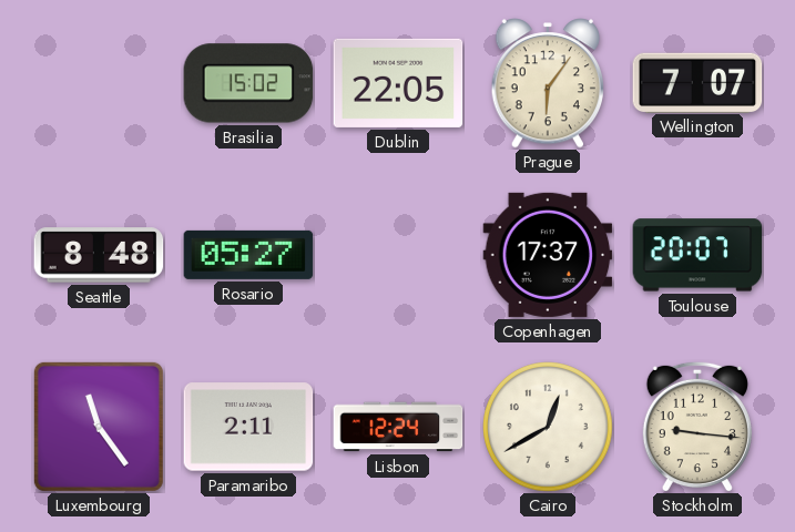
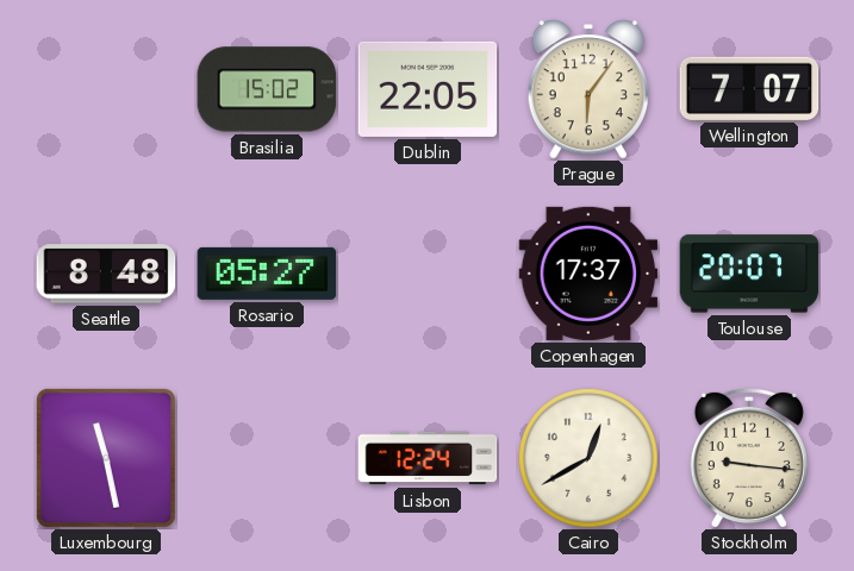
Luxembourg: 11:24 -> 11:28
Paramaribo: 2:11 -> none
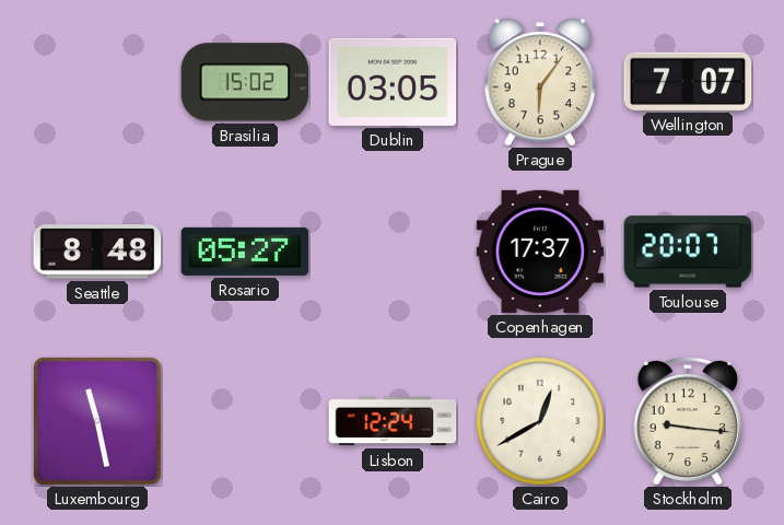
Dublin: 22:05 -> 03:05
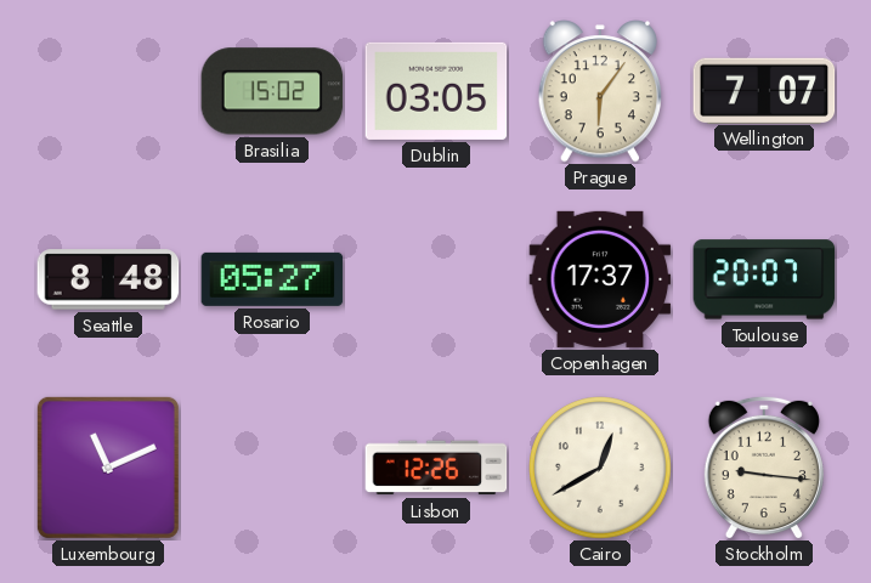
Luxembourg: 11:28 -> 11:11
Lisbon: 12:24 -> 12:26
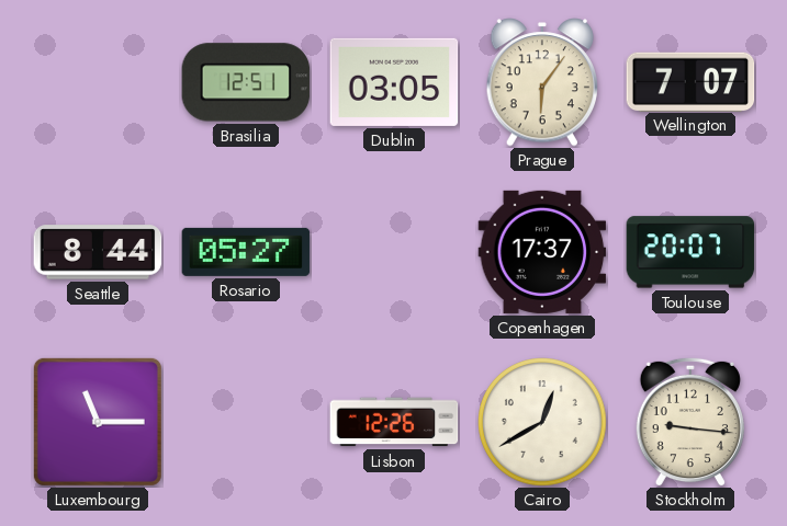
Brasilia: 15:02 -> 12:51
Seattle: 8:48 -> 8:44
Luxembourg: 11:11 -> 11:15
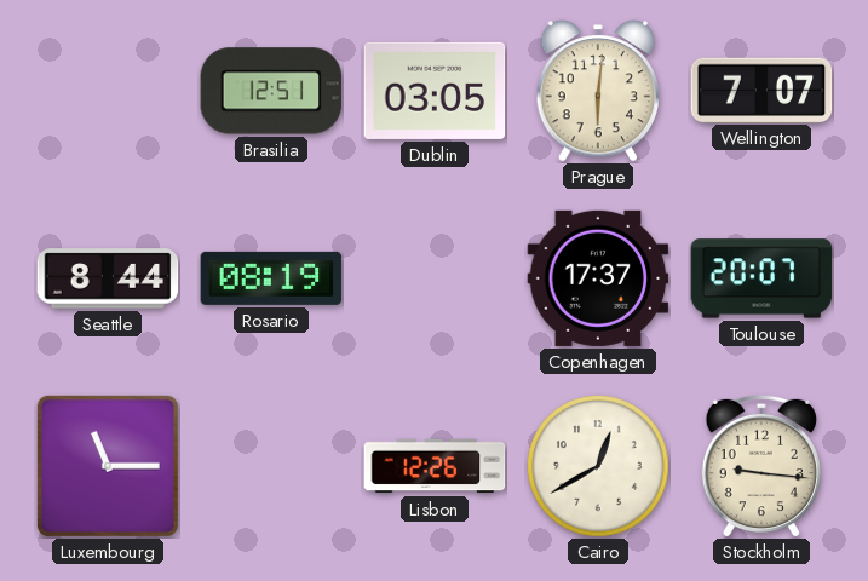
Prague: 6:06 -> 6:01
Rosario: 05:27 -> 08:19
